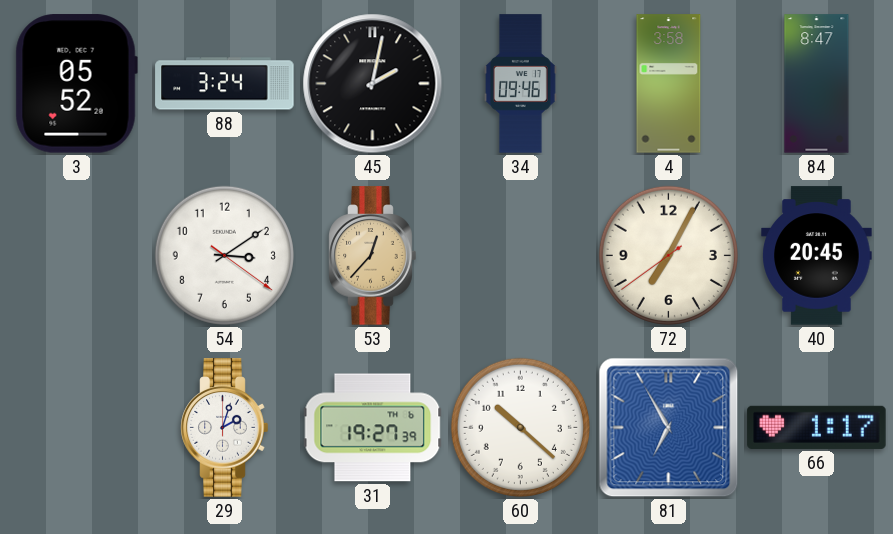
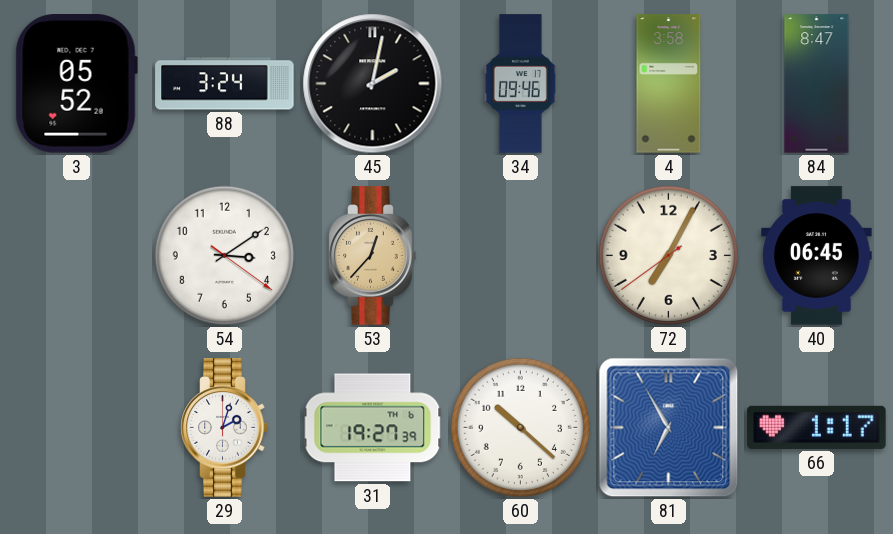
40: 20:45 -> 06:45
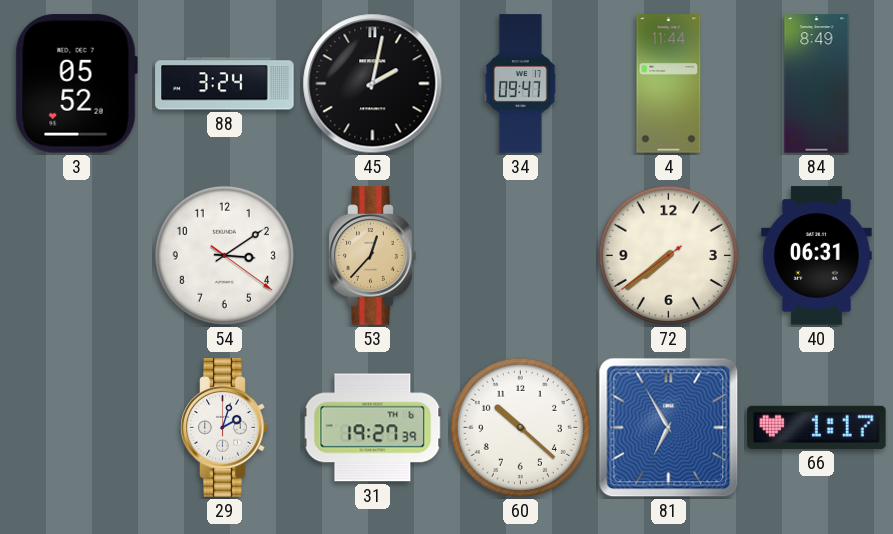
34: 09:46 -> 09:47
4: 3:58 -> 11:44
84: 8:47 -> 8:49
72: 7:04 -> 7:38
40: 06:45 -> 06:31
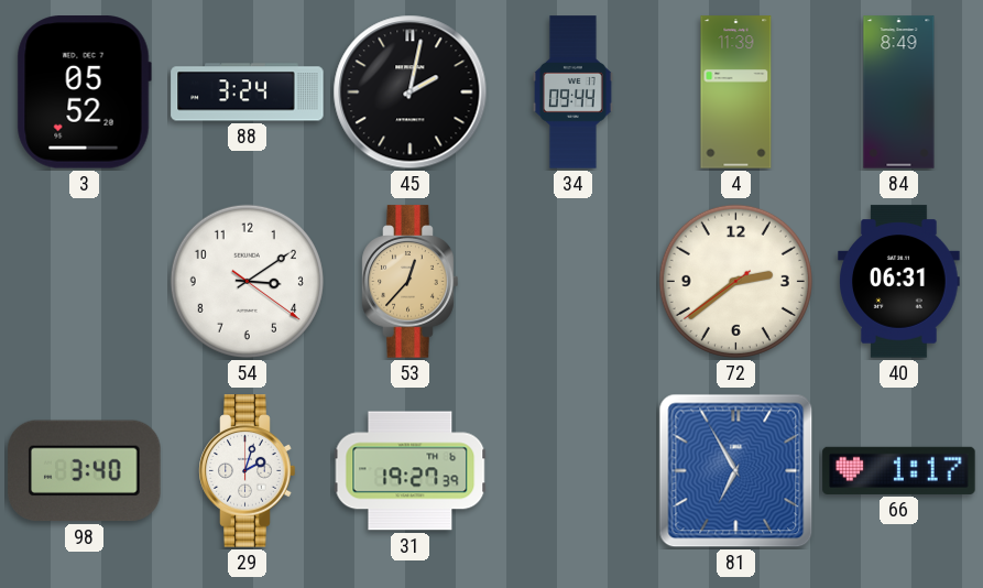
34: 09:47 -> 09:44
4: 11:44 -> 11:39
72: 7:38 -> 2:38
98: none -> 3:40
60: 10:22 -> none
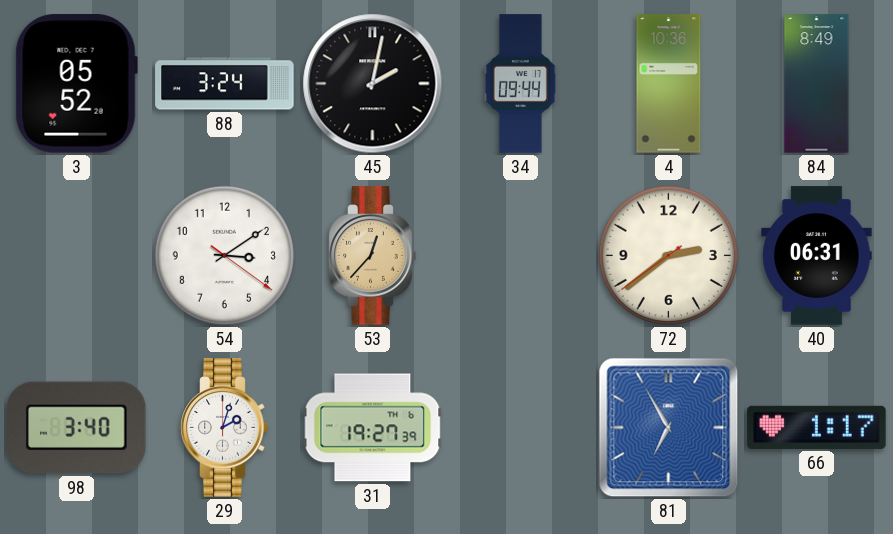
4: 11:39 -> 10:36
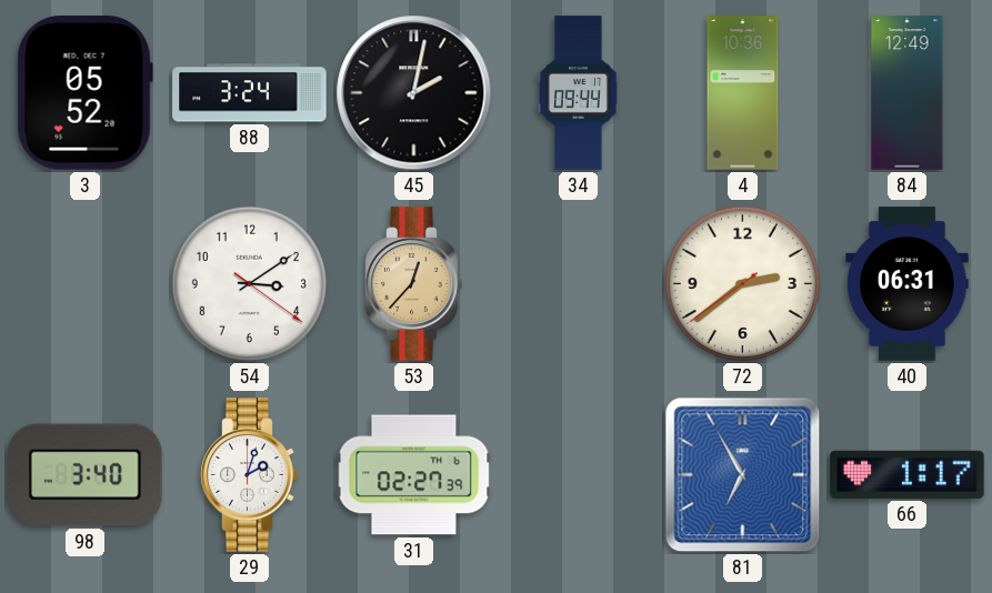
84: 8:49 -> 12:49
31: 19:27 -> 02:27
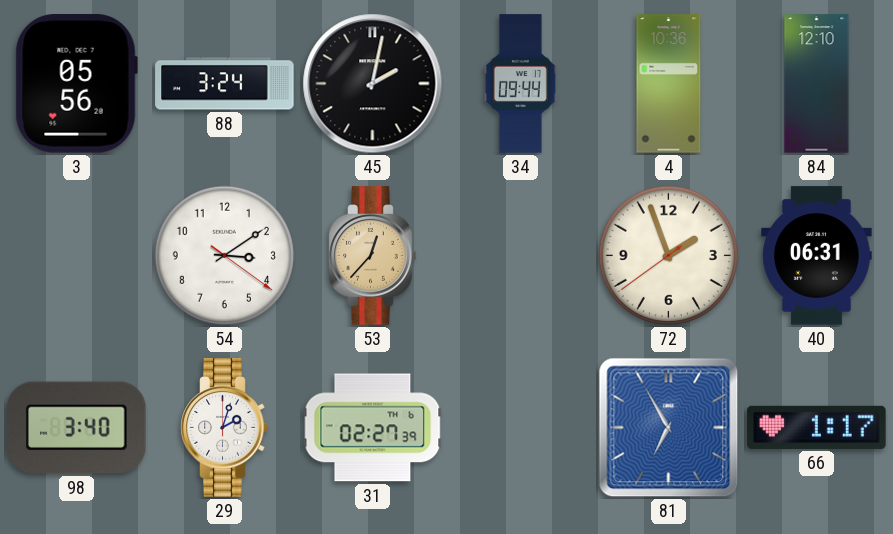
3: 05:52 -> 05:56
84: 12:49 -> 12:10
72: 2:38 -> 1:56
